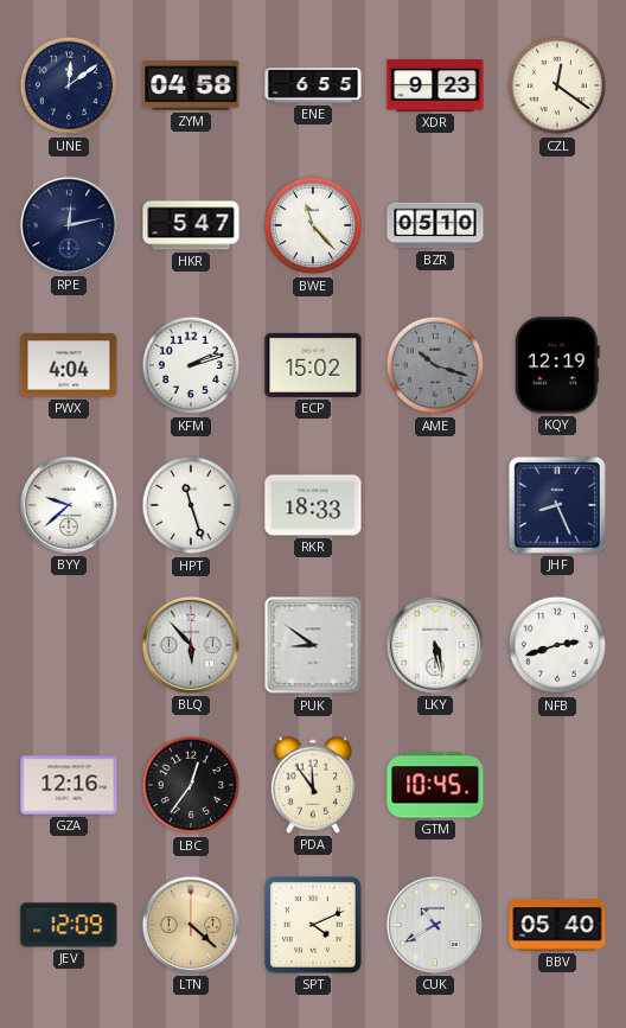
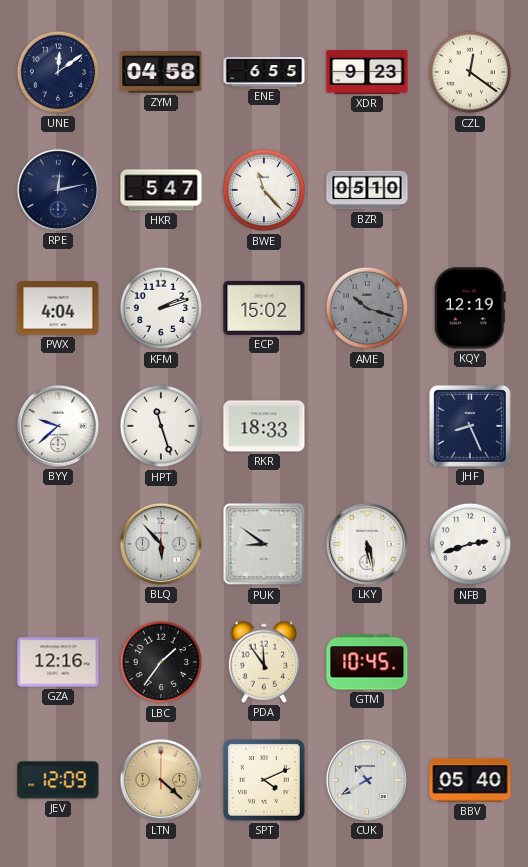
LBC: 12:36 -> 1:36
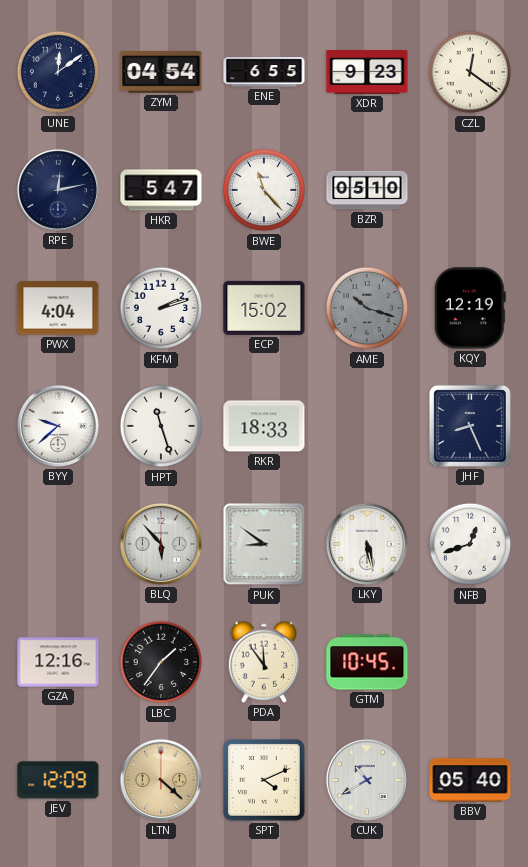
ZYM: 04:58 -> 04:54
NFB: 2:42 -> 12:42
